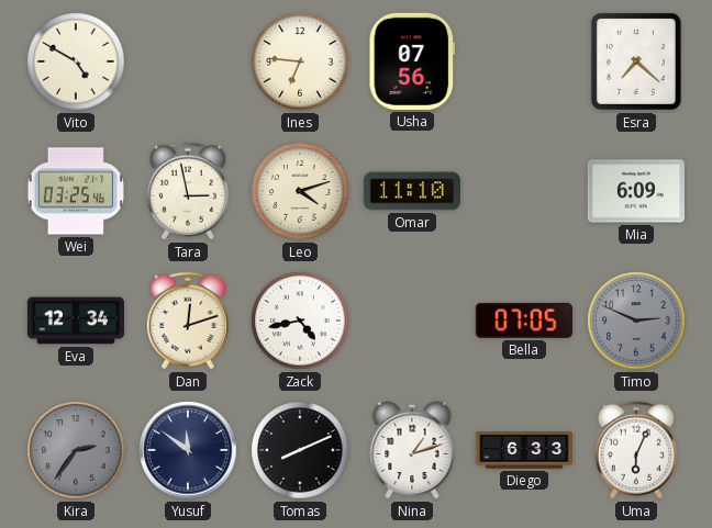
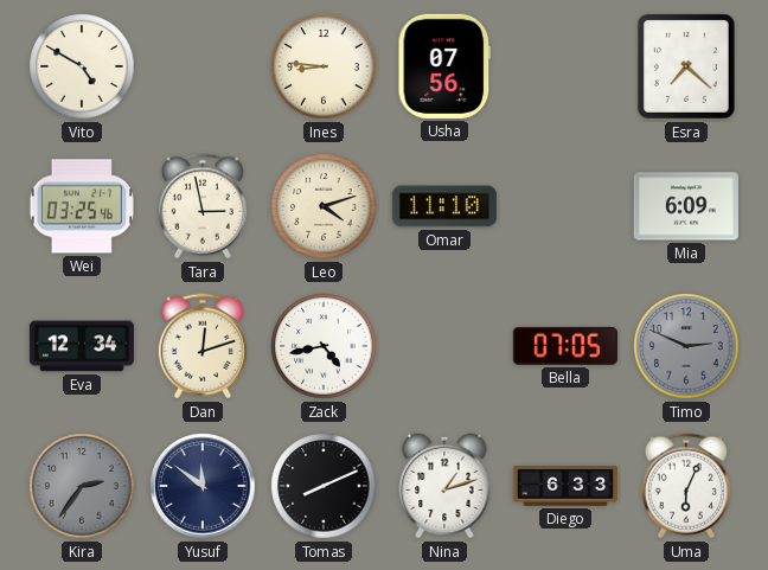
Ines: 6:46 -> 8:46
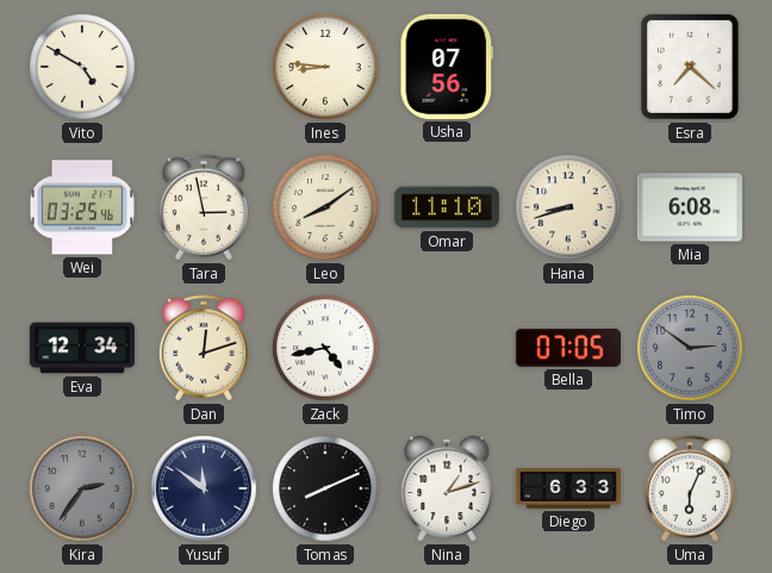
Leo: 4:12 -> 8:09
Hana: none -> 8:42
Mia: 6:09 -> 6:08
Timo: 2:49 -> 2:51
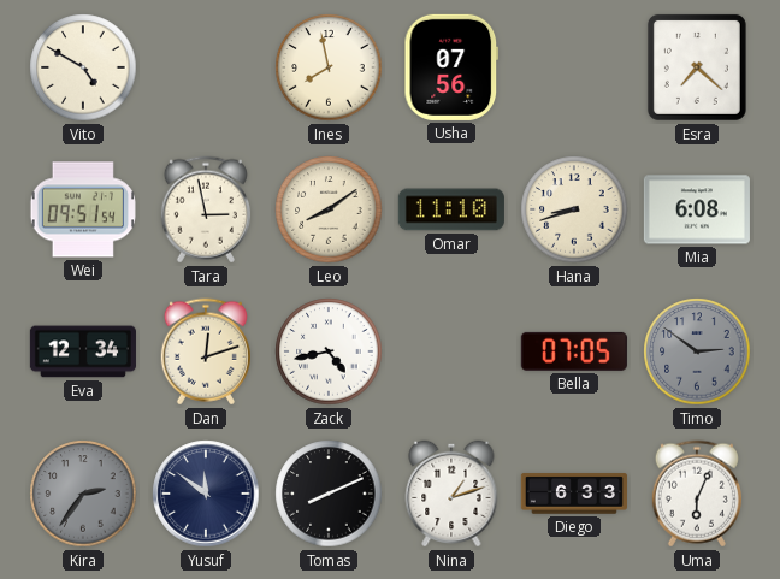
Ines: 8:46 -> 7:58
Wei: 03:25 -> 09:51
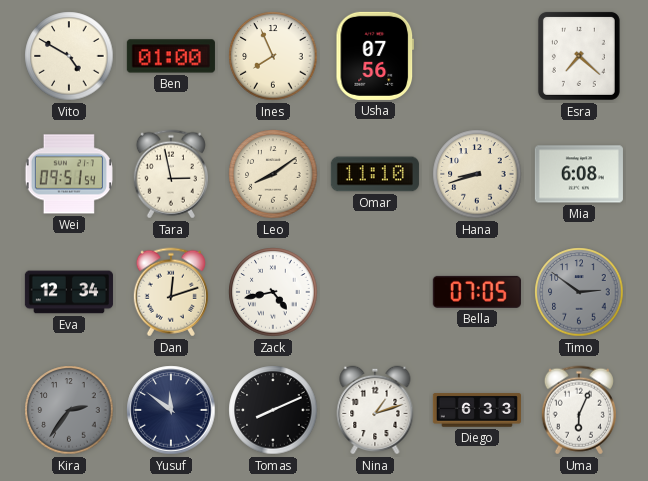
Ben: none -> 01:00
Ines: 7:58 -> 7:56
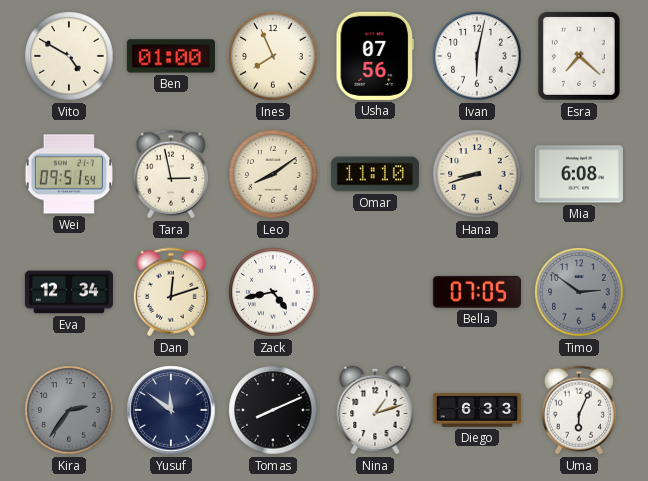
Ivan: none -> 6:02
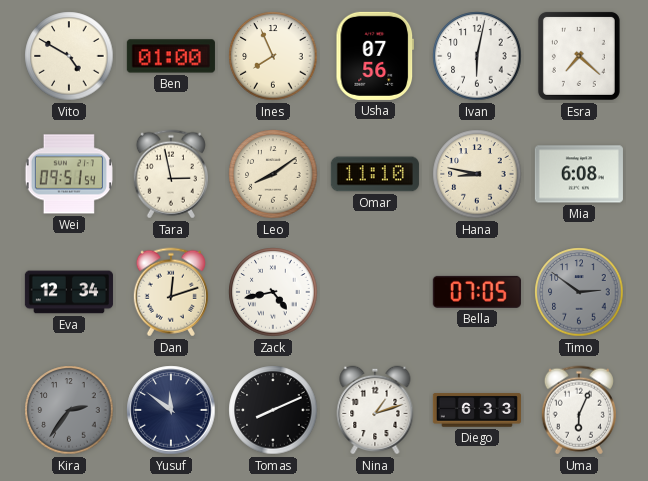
Hana: 8:42 -> 8:47
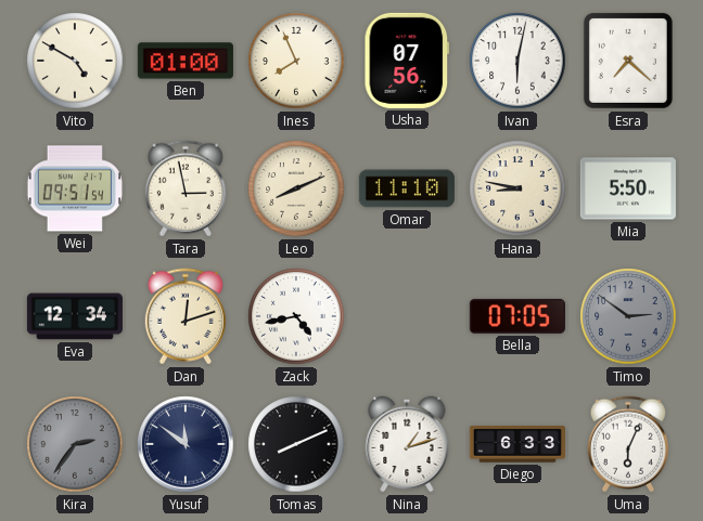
Leo: 8:09 -> 8:11
Mia: 6:08 -> 5:50
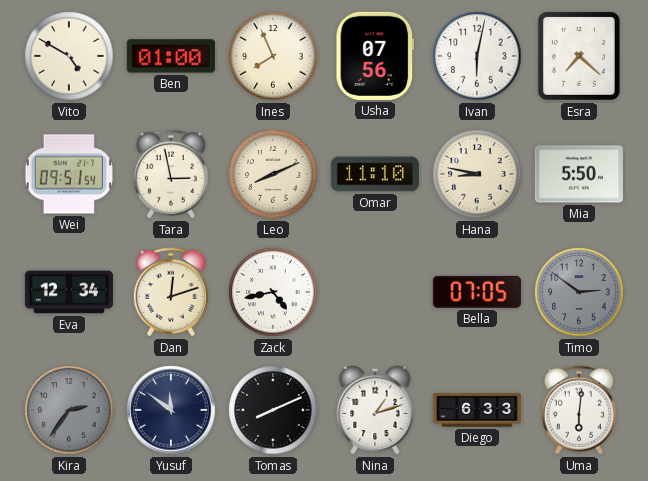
Uma: 6:04 -> 6:01
